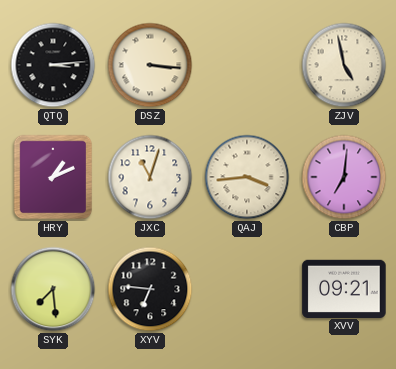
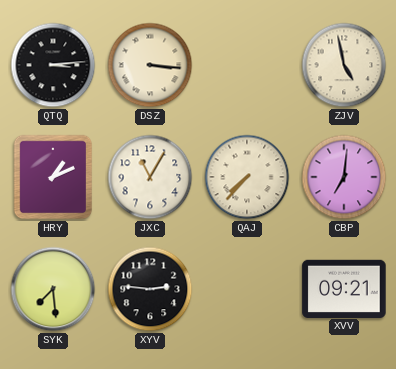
JXC: 11:03 -> 11:05
QAJ: 3:44 -> 7:37
XYV: 6:46 -> 2:46
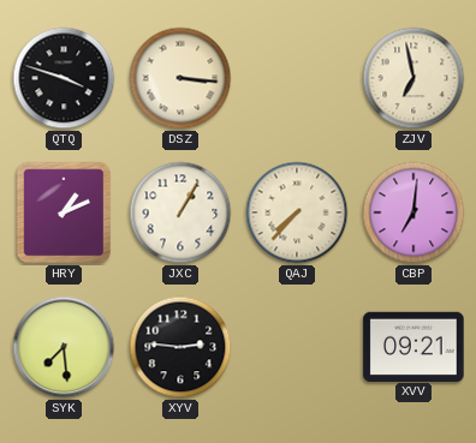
QTQ: 3:14 -> 3:48
ZJV: 4:58 -> 6:58
JXC: 11:05 -> 1:05
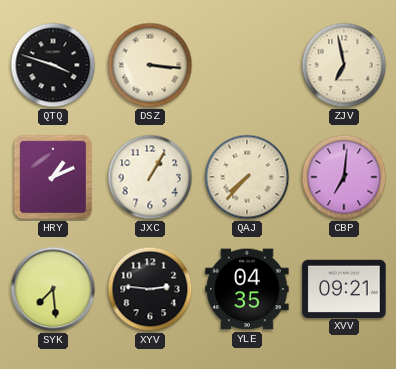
YLE: none -> 04:35
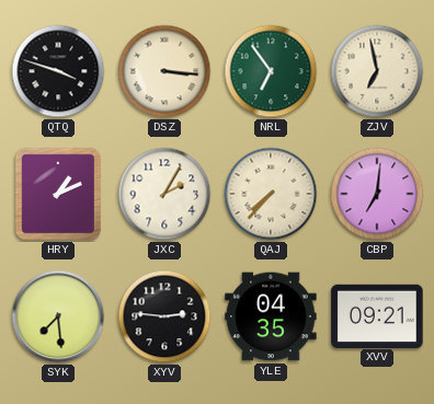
NRL: none -> 6:54
JXC: 1:05 -> 2:05
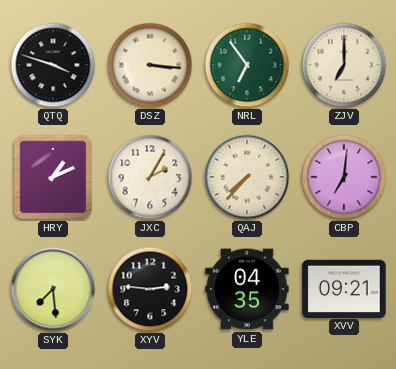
ZJV: 6:58 -> 7:00
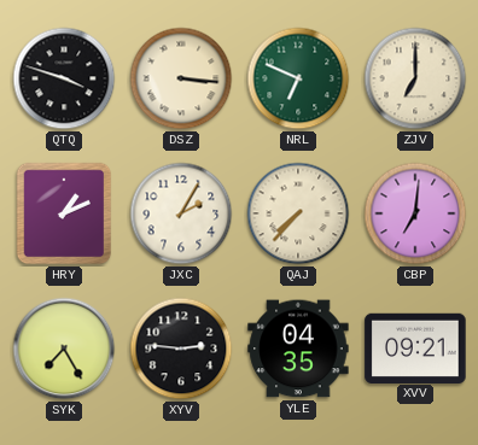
NRL: 6:54 -> 6:49
SYK: 7:29 -> 7:25
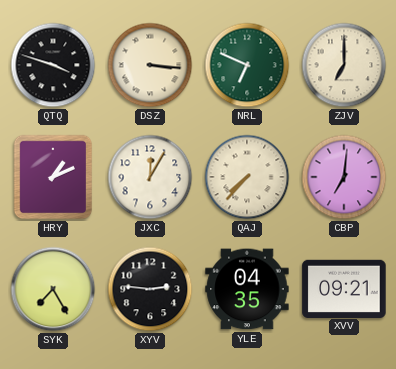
JXC: 2:05 -> 12:05
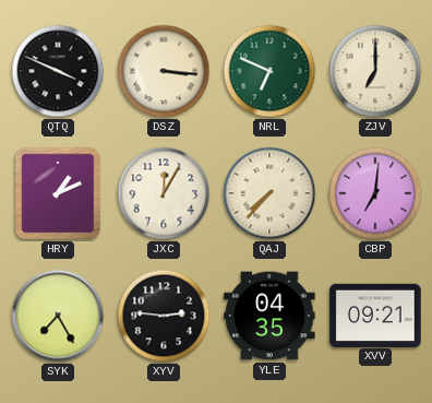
QTQ: 3:48 -> 3:49
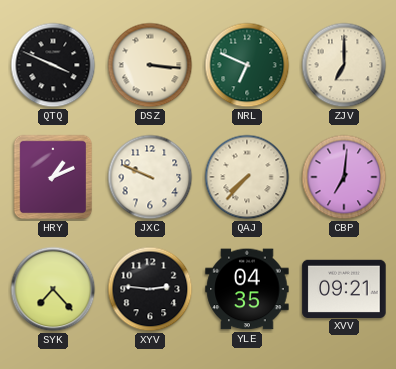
JXC: 12:05 -> 9:49
SYK: 7:25 -> 7:23
